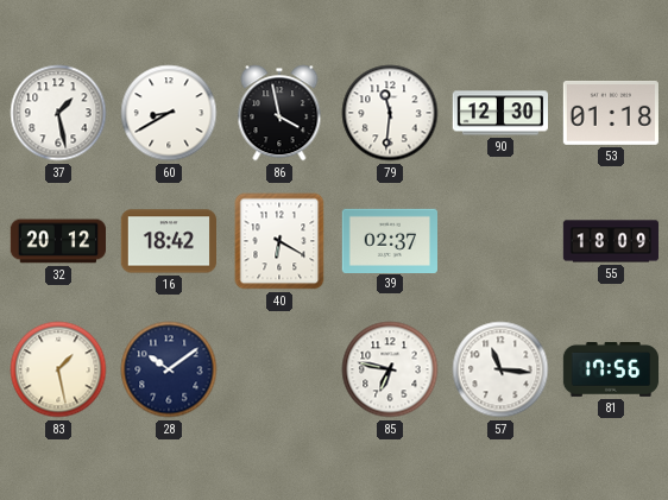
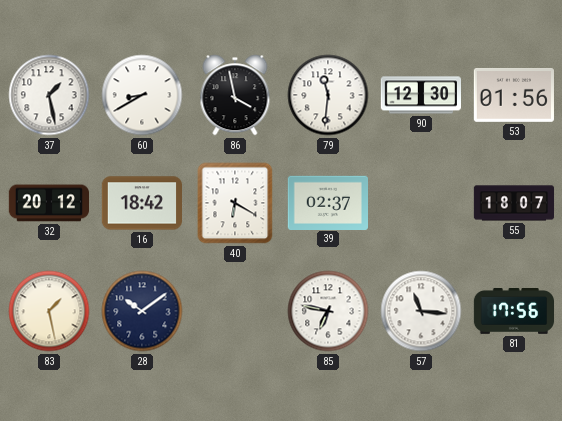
53: 01:18 -> 01:56
55: 18:09 -> 18:07
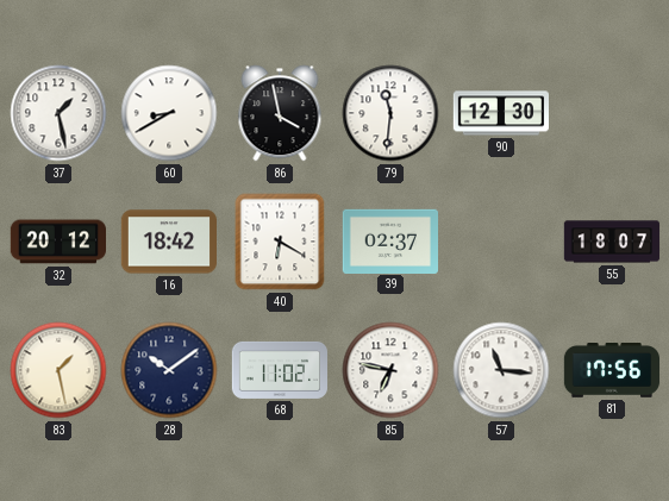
53: 01:56 -> none
68: none -> 11:02
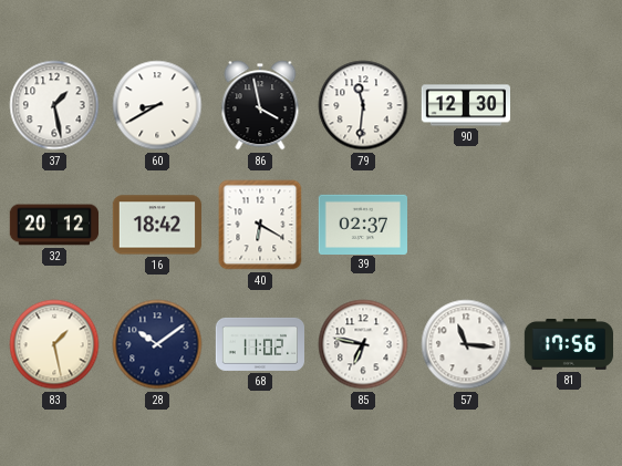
55: 18:07 -> none
